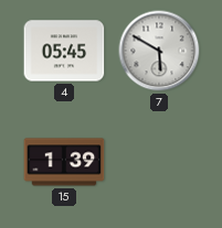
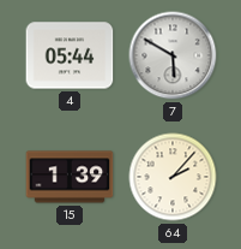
4: 05:45 -> 05:44
64: none -> 2:07
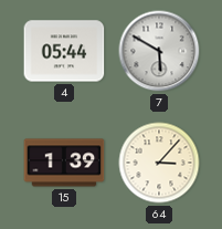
64: 2:07 -> 3:07
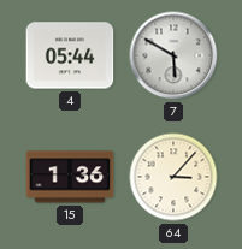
15: 1:39 -> 1:36
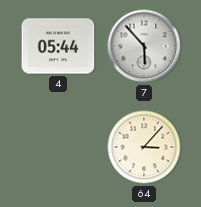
7: 5:50 -> 5:53
15: 1:36 -> none
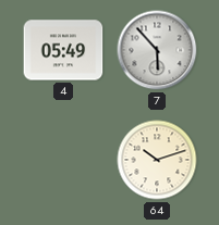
4: 05:44 -> 05:49
64: 3:07 -> 10:12
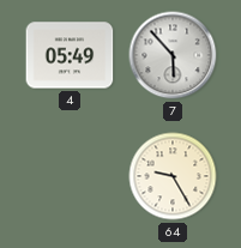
64: 10:12 -> 9:25
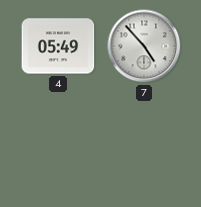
7: 5:53 -> 4:53
64: 9:25 -> none
